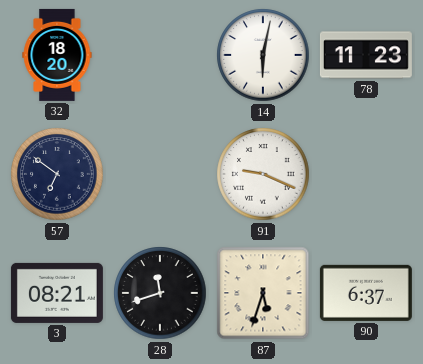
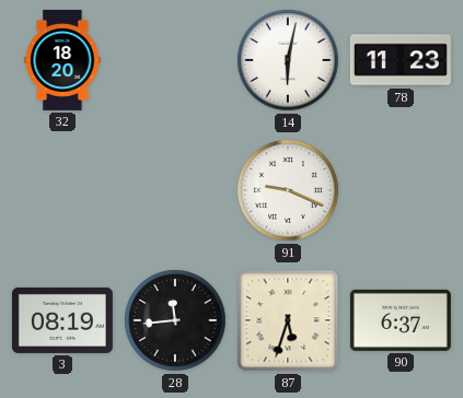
57: 6:51 -> none
3: 08:21 -> 08:19
28: 11:42 -> 11:44
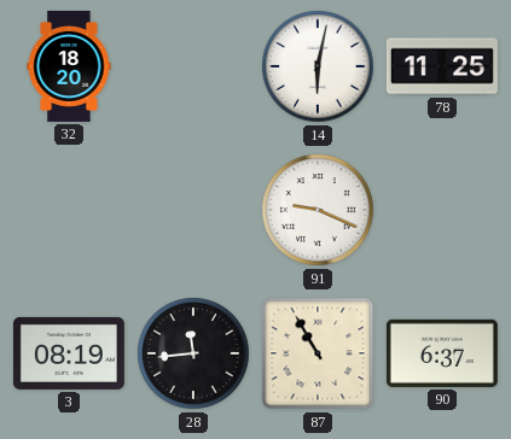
78: 11:23 -> 11:25
87: 5:33 -> 10:55
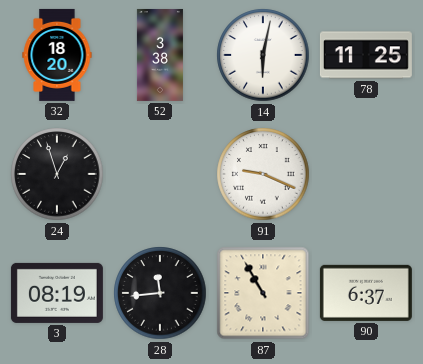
52: none -> 3:38
24: none -> 12:57
